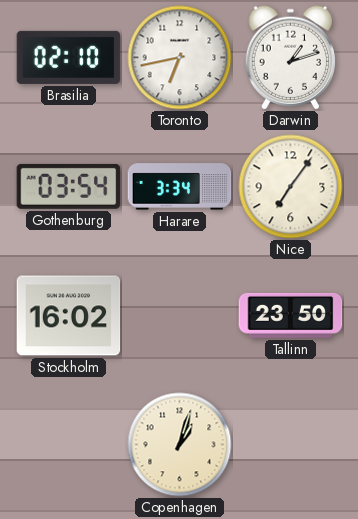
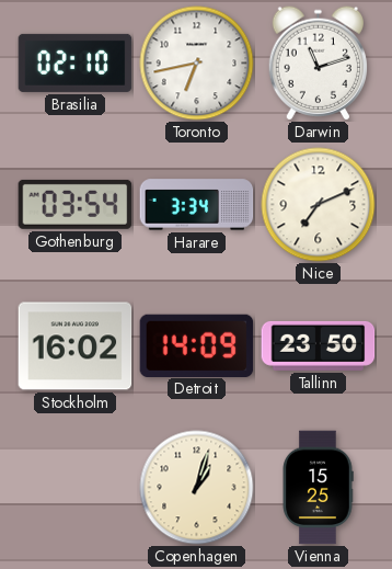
Darwin: 1:12 -> 11:12
Nice: 7:06 -> 7:11
Detroit: none -> 14:09
Vienna: none -> 15:25
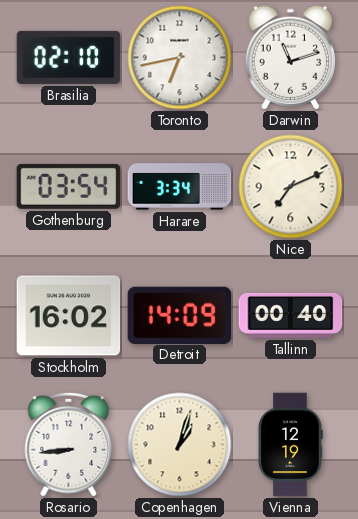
Tallinn: 23:50 -> 00:40
Rosario: none -> 8:44
Vienna: 15:25 -> 12:19
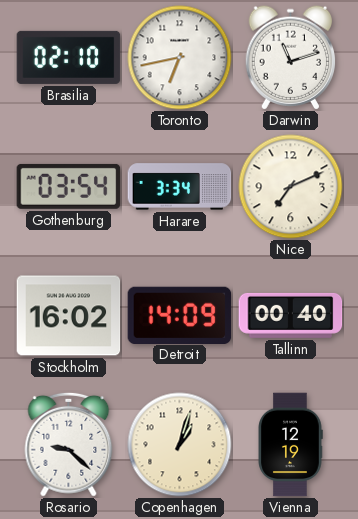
Rosario: 8:44 -> 9:22
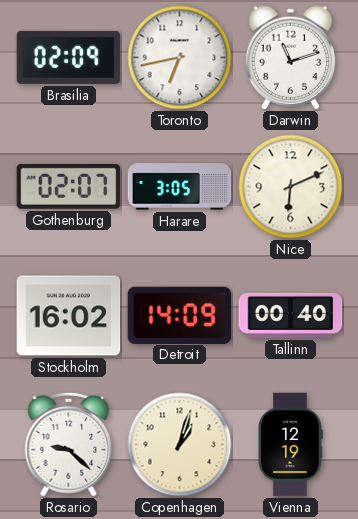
Brasilia: 02:10 -> 02:09
Gothenburg: 03:54 -> 02:07
Harare: 3:34 -> 3:05
Nice: 7:11 -> 6:11
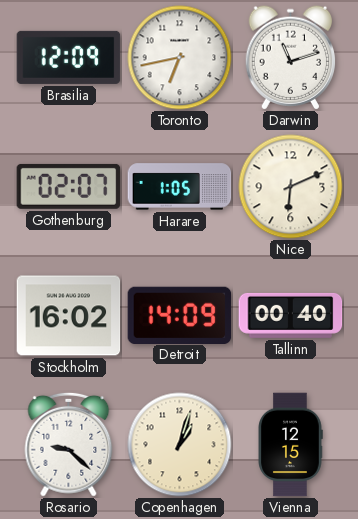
Brasilia: 02:09 -> 12:09
Harare: 3:05 -> 1:05
Vienna: 12:19 -> 12:15
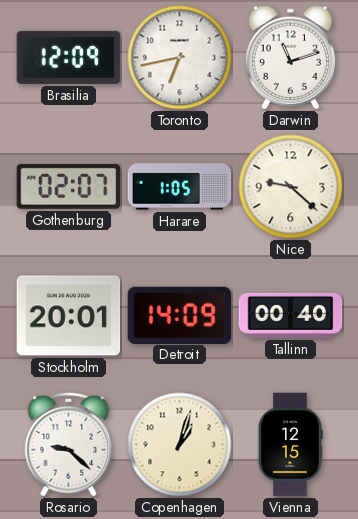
Nice: 6:11 -> 9:22
Stockholm: 16:02 -> 20:01
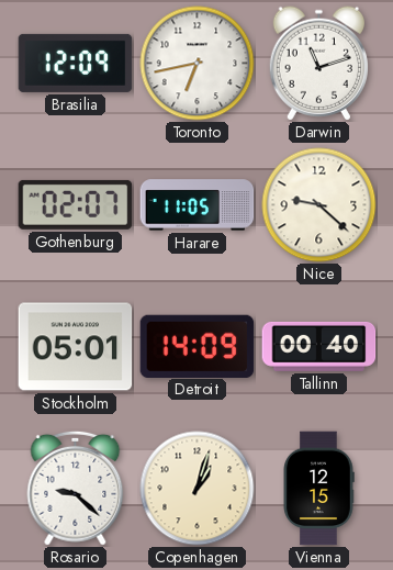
Harare: 1:05 -> 11:05
Stockholm: 20:01 -> 05:01
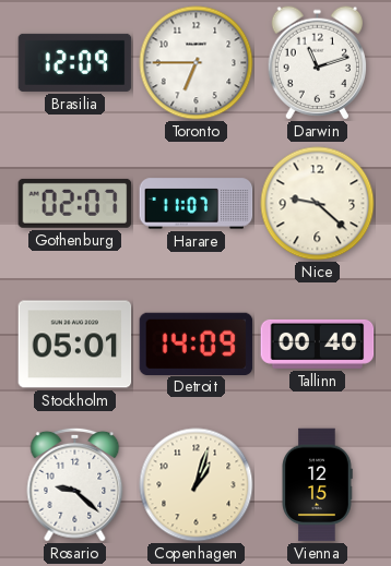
Toronto: 6:43 -> 6:45
Harare: 11:05 -> 11:07
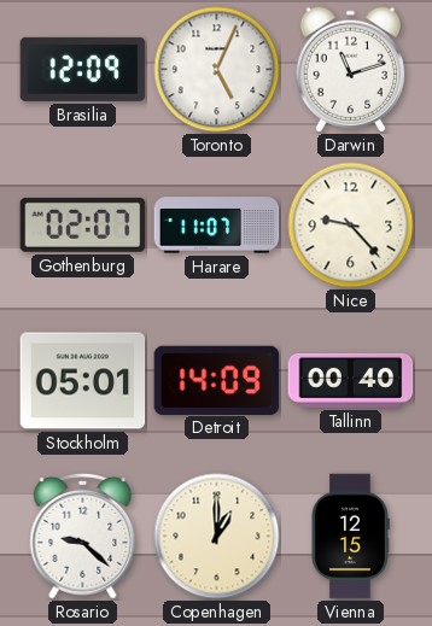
Toronto: 6:45 -> 5:04
Nice: 9:22 -> 9:23
Copenhagen: 1:03 -> 1:00
